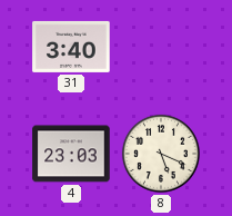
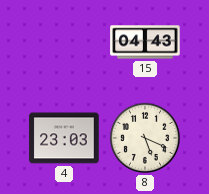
31: 3:40 -> none
15: none -> 04:43
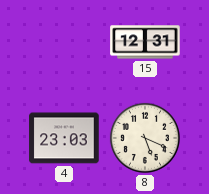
15: 04:43 -> 12:31
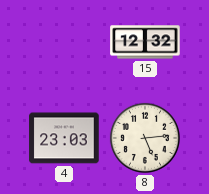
15: 12:31 -> 12:32
8: 5:19 -> 5:14
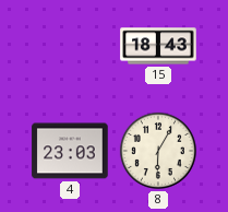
15: 12:32 -> 18:43
8: 5:14 -> 6:05
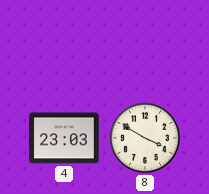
15: 18:43 -> none
8: 6:05 -> 3:50
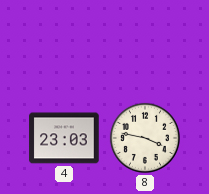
8: 3:50 -> 3:47
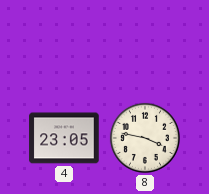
4: 23:03 -> 23:05
